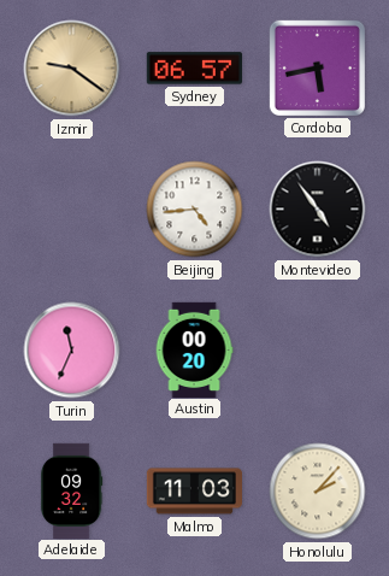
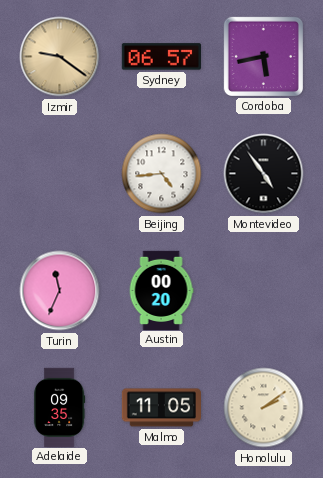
Adelaide: 09:32 -> 09:35
Malmo: 11:03 -> 11:05
Honolulu: 2:07 -> 2:09
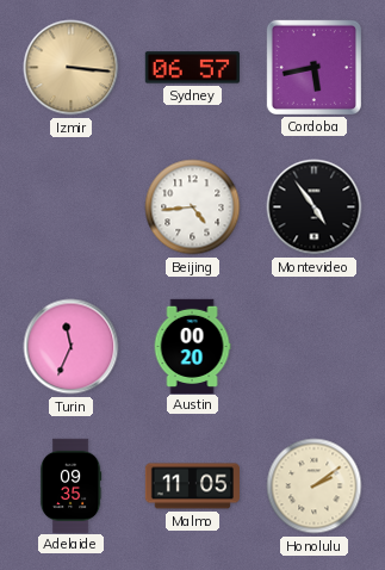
Izmir: 9:21 -> 3:16
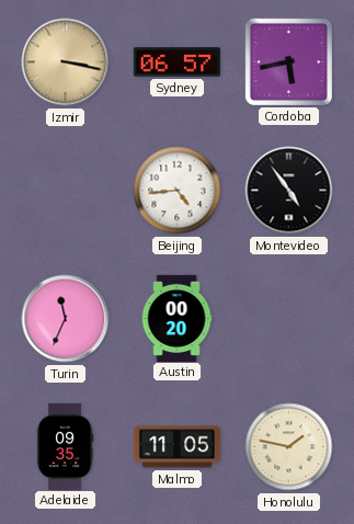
Izmir: 3:16 -> 3:17
Honolulu: 2:09 -> 1:47
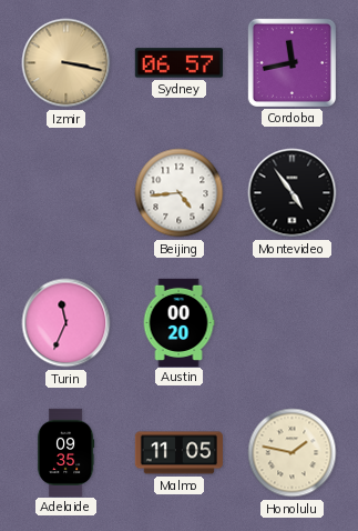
Cordoba: 5:43 -> 11:43
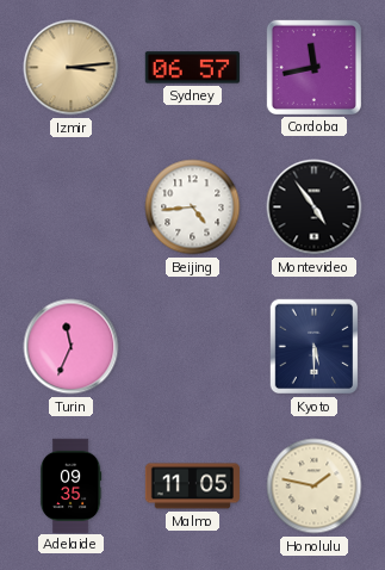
Izmir: 3:17 -> 3:14
Austin: 00:20 -> none
Kyoto: none -> 5:30
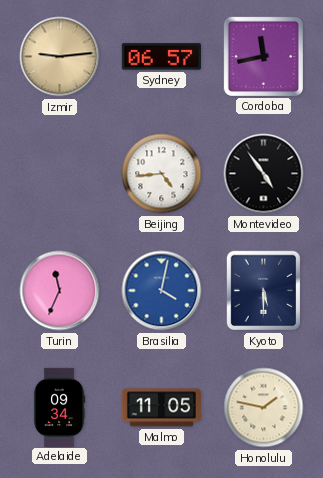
Izmir: 3:14 -> 9:14
Brasilia: none -> 4:02
Adelaide: 09:35 -> 09:34
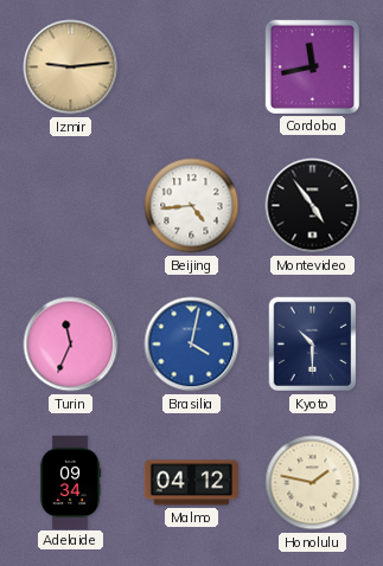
Sydney: 06:57 -> none
Kyoto: 5:30 -> 10:30
Malmo: 11:05 -> 04:12
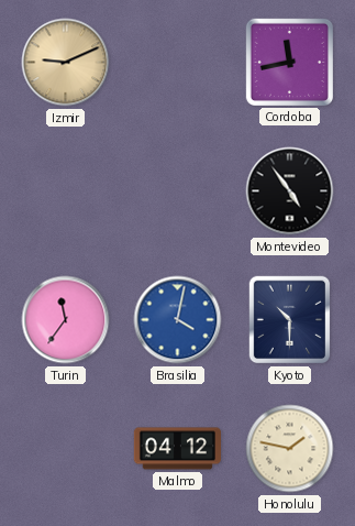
Izmir: 9:14 -> 9:11
Beijing: 4:44 -> none
Turin: 11:34 -> 11:36
Adelaide: 09:34 -> none
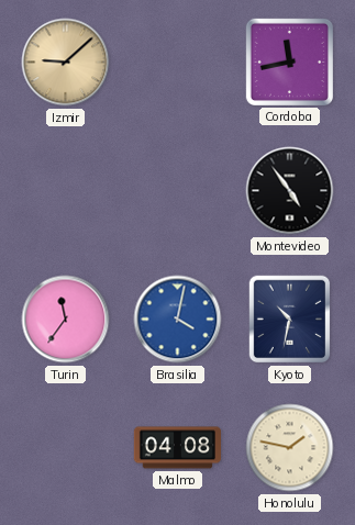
Izmir: 9:11 -> 9:08
Kyoto: 10:30 -> 10:32
Malmo: 04:12 -> 04:08
